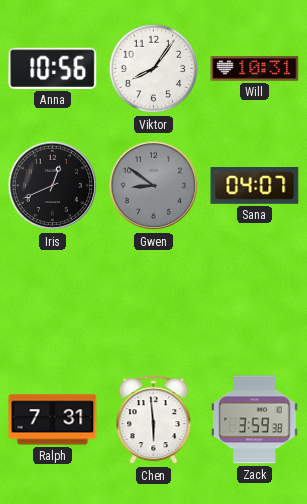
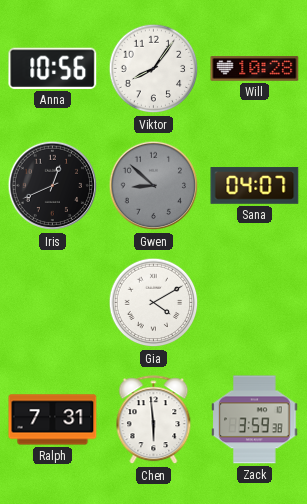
Will: 10:31 -> 10:28
Gwen: 8:51 -> 8:52
Gia: none -> 4:10
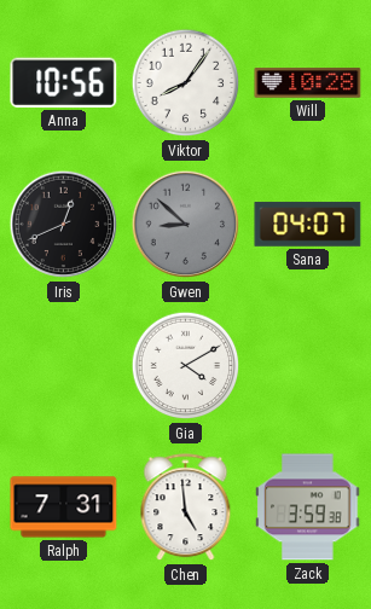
Chen: 5:59 -> 4:59
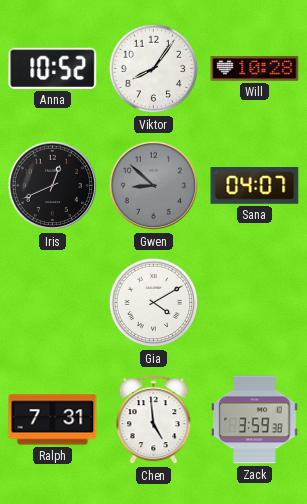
Anna: 10:56 -> 10:52
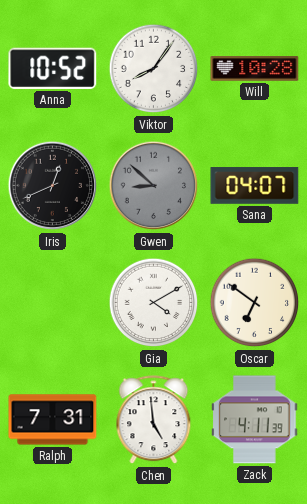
Oscar: none -> 6:51
Zack: 3:59 -> 4:11
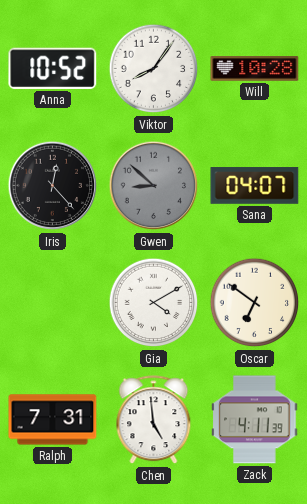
Iris: 12:41 -> 12:23
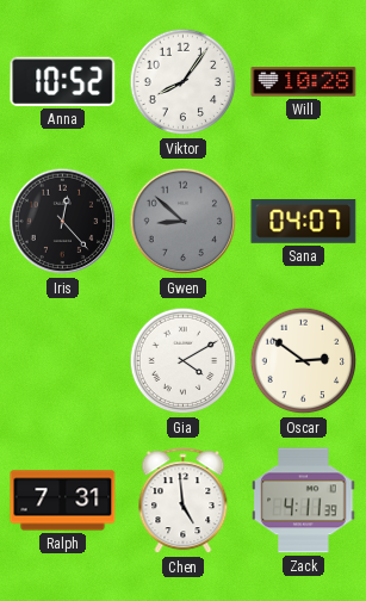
Oscar: 6:51 -> 2:51
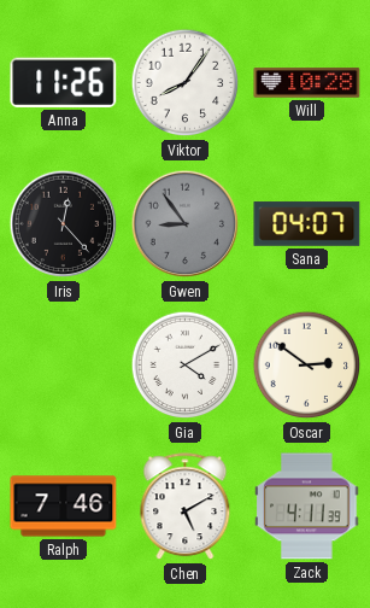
Anna: 10:52 -> 11:26
Gwen: 8:52 -> 8:54
Ralph: 7:31 -> 7:46
Chen: 4:59 -> 5:10
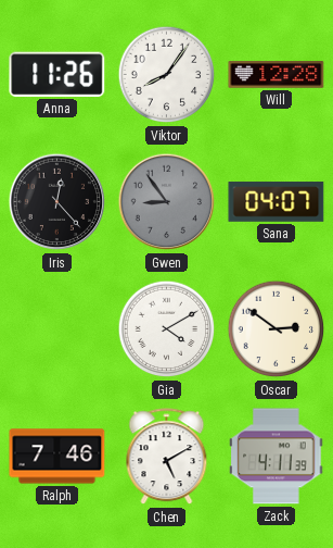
Will: 10:28 -> 12:28
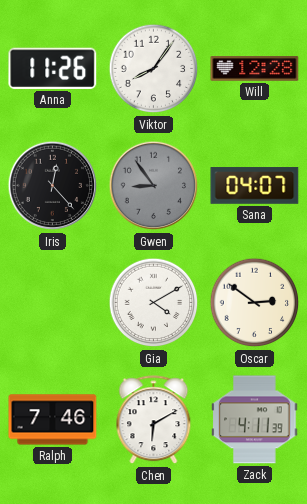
Chen: 5:10 -> 6:10
